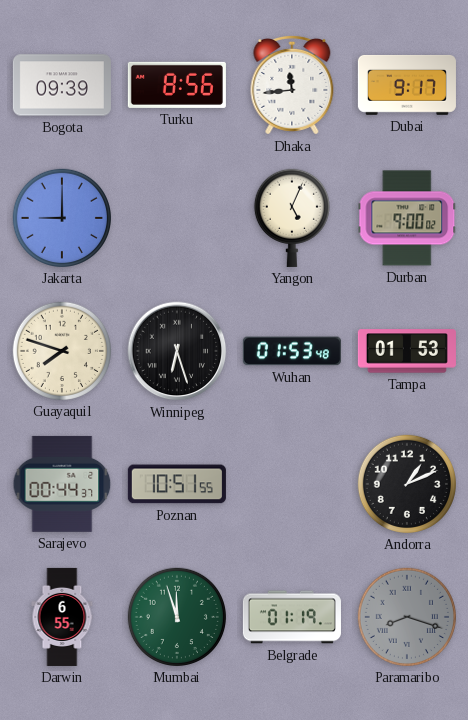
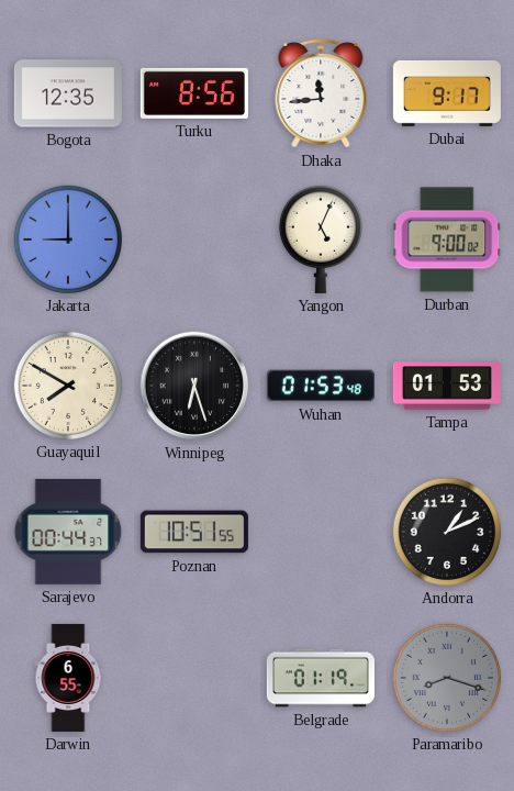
Bogota: 09:39 -> 12:35
Guayaquil: 7:48 -> 7:50
Mumbai: 11:57 -> none
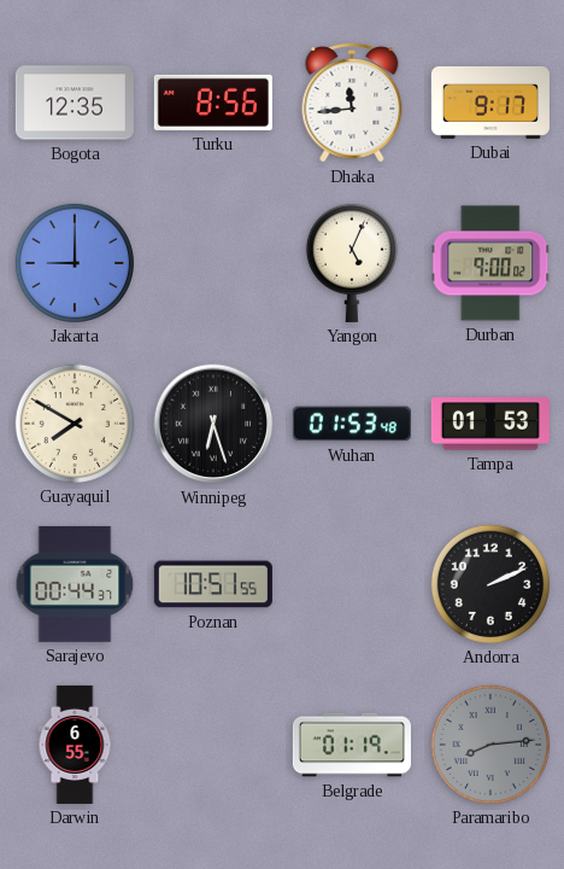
Andorra: 1:11 -> 2:11
Paramaribo: 8:18 -> 8:14
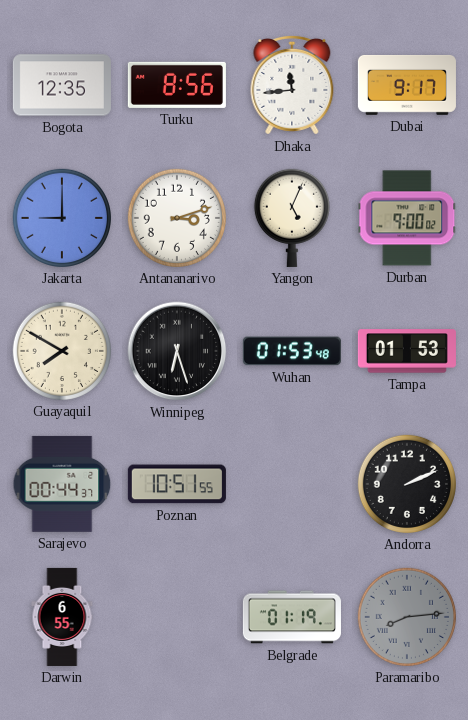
Antananarivo: none -> 3:12
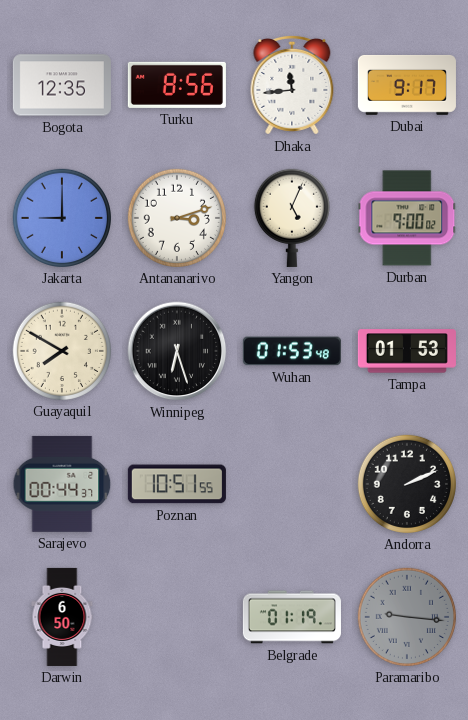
Darwin: 6:55 -> 6:50
Paramaribo: 8:14 -> 9:16
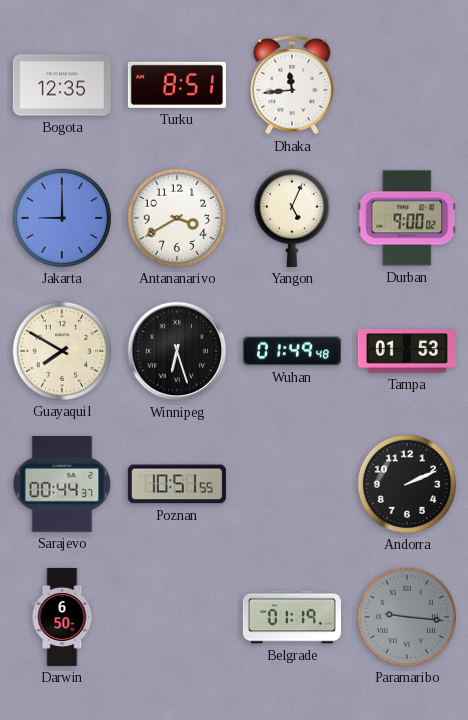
Turku: 8:56 -> 8:51
Dubai: 9:17 -> none
Antananarivo: 3:12 -> 3:40
Wuhan: 01:53 -> 01:49
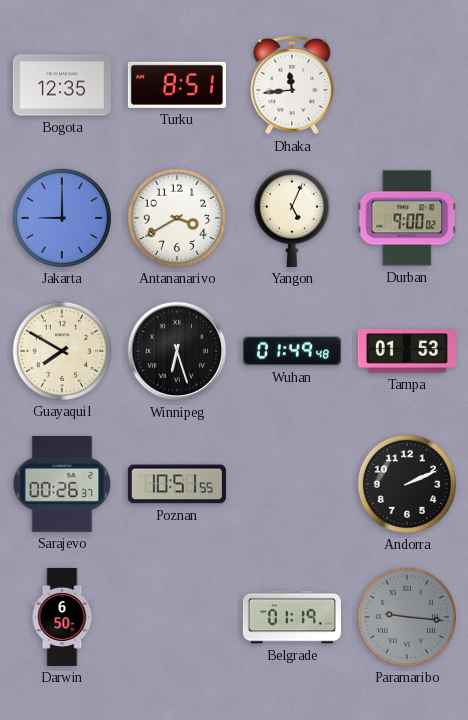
Sarajevo: 00:44 -> 00:26
